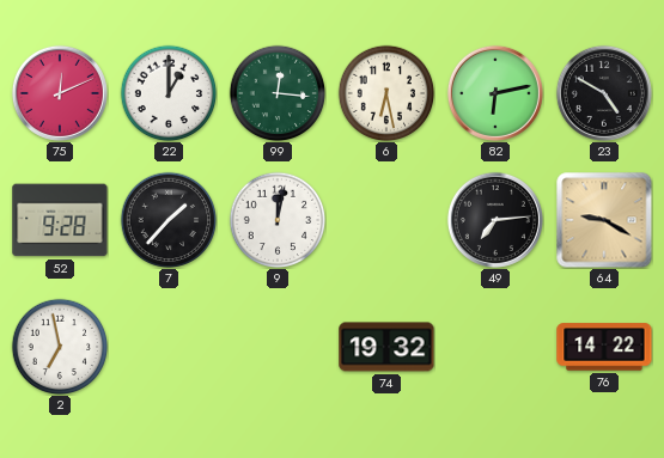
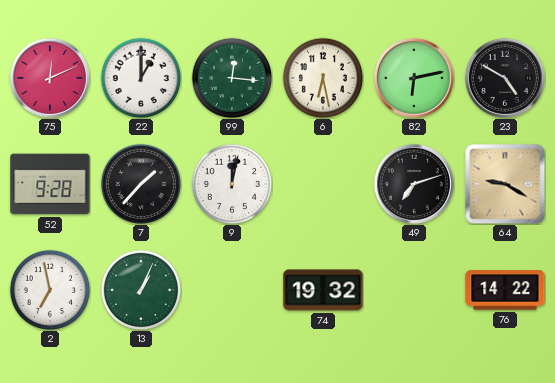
49: 7:14 -> 7:12
13: none -> 1:04
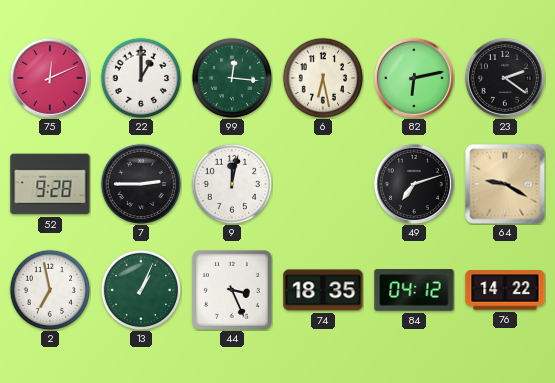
23: 4:50 -> 2:21
7: 1:37 -> 2:45
44: none -> 3:26
74: 19:32 -> 18:35
84: none -> 04:12
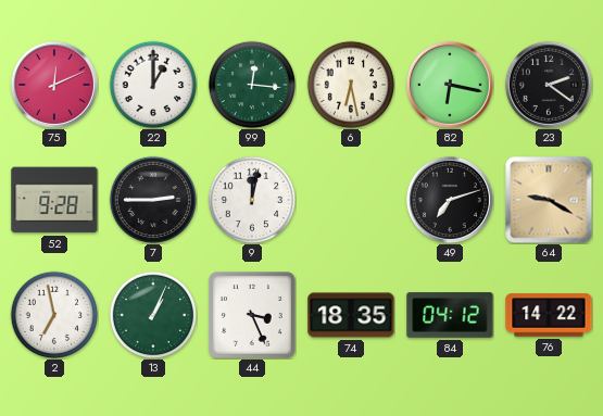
82: 6:13 -> 6:17
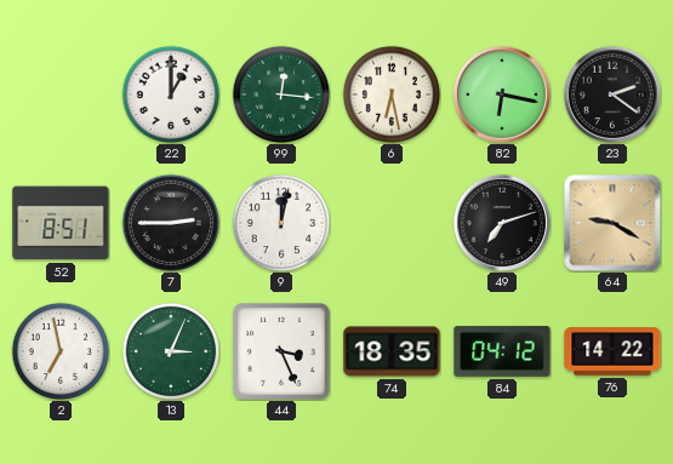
75: 12:11 -> none
52: 9:28 -> 8:51
13: 1:04 -> 3:04
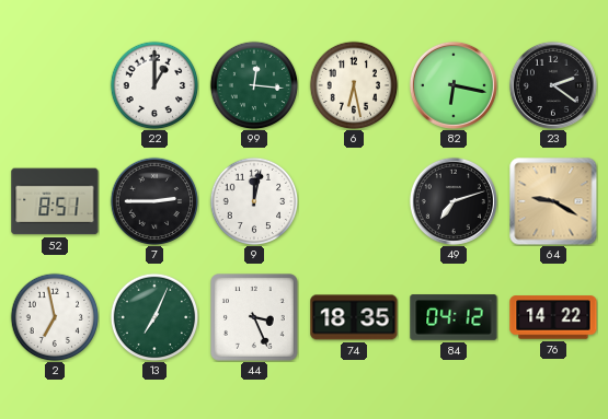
13: 3:04 -> 7:04
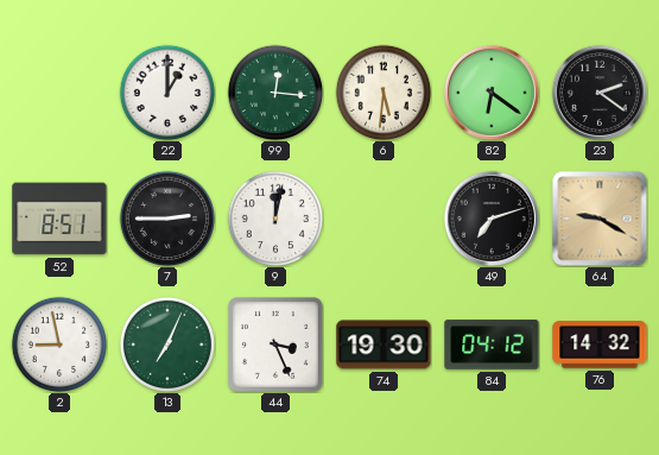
6: 6:28 -> 5:31
82: 6:17 -> 6:21
2: 6:58 -> 8:58
74: 18:35 -> 19:30
76: 14:22 -> 14:32
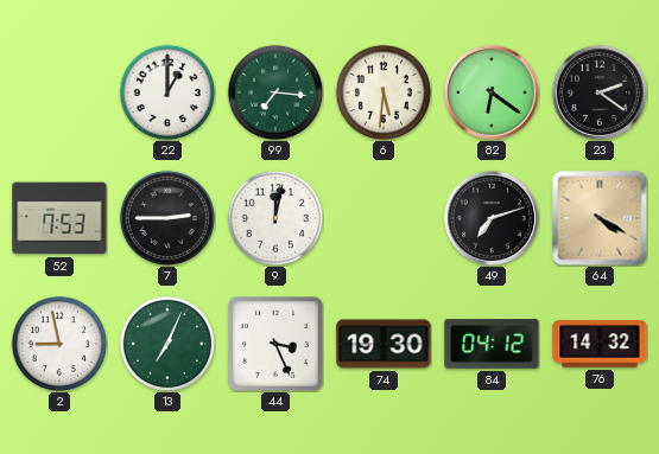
99: 12:16 -> 7:16
52: 8:51 -> 7:53
64: 9:20 -> 4:20
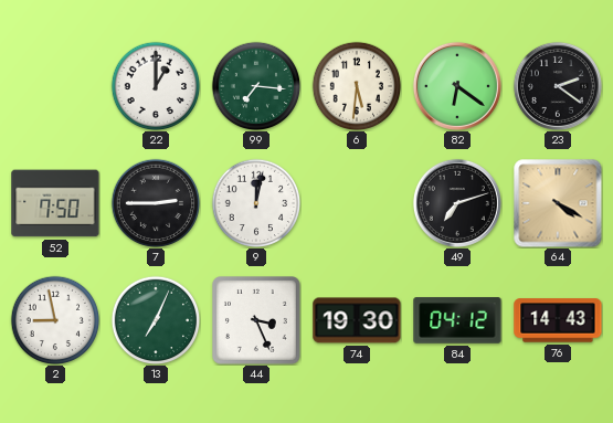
52: 7:53 -> 7:50
76: 14:32 -> 14:43
